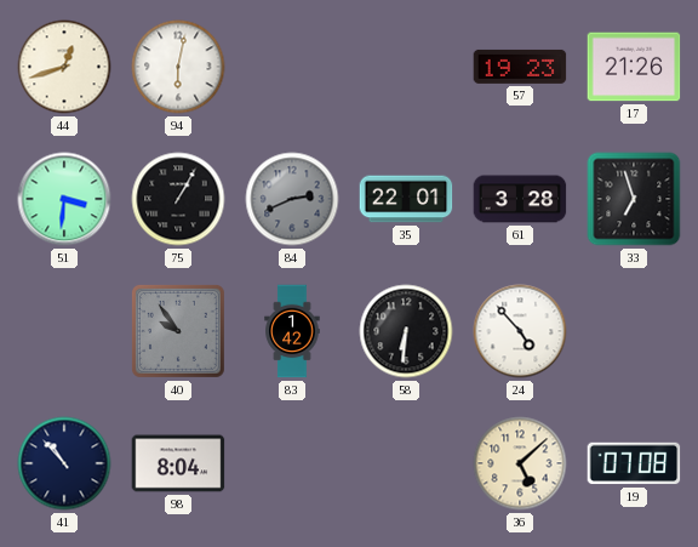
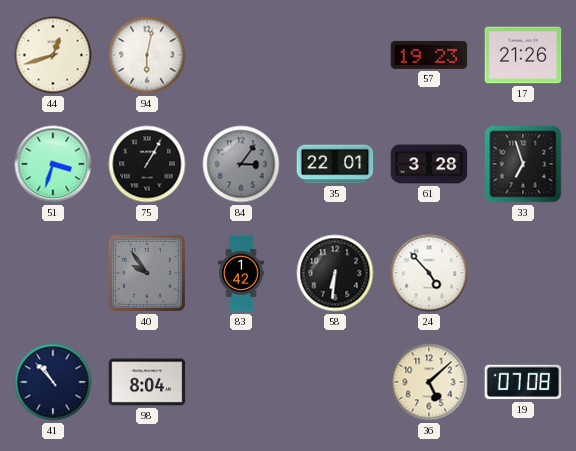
51: 3:31 -> 3:33
84: 2:41 -> 3:06
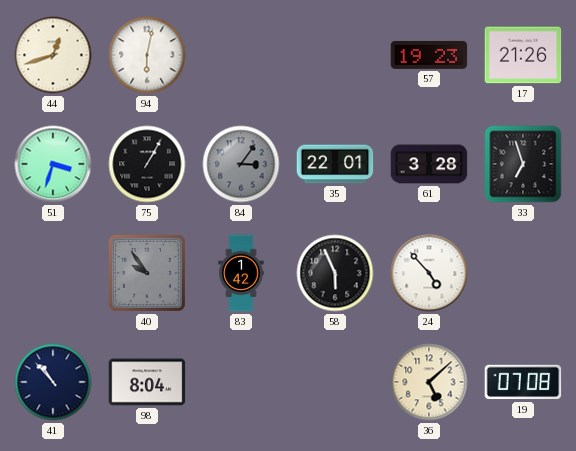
58: 6:31 -> 5:56
